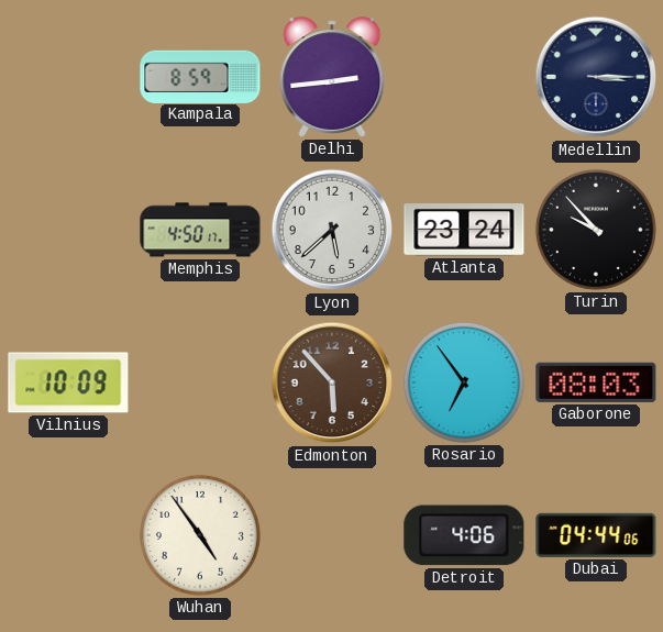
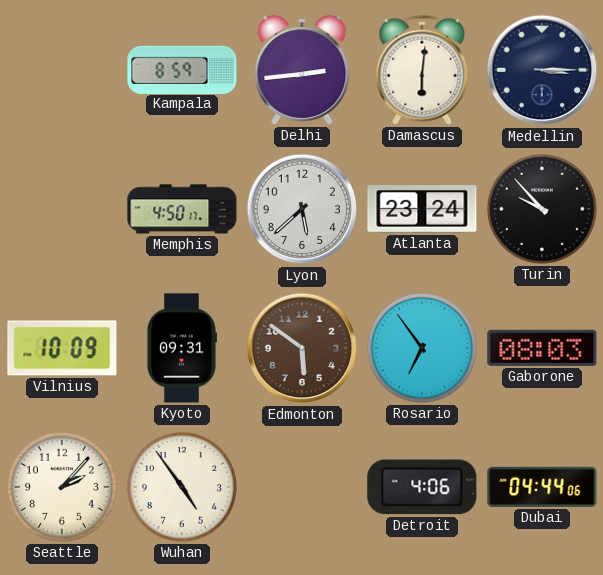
Damascus: none -> 6:01
Kyoto: none -> 09:31
Edmonton: 5:53 -> 5:51
Seattle: none -> 2:07
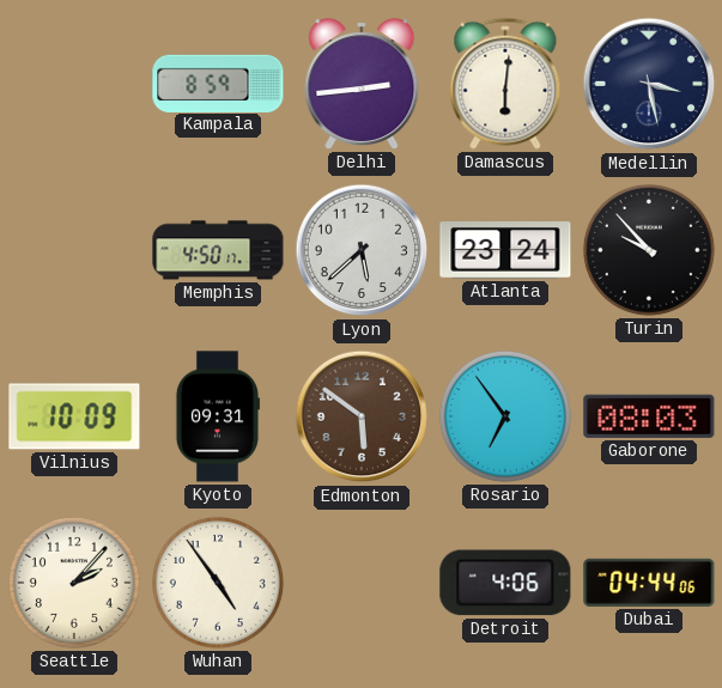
Medellin: 3:15 -> 3:28
